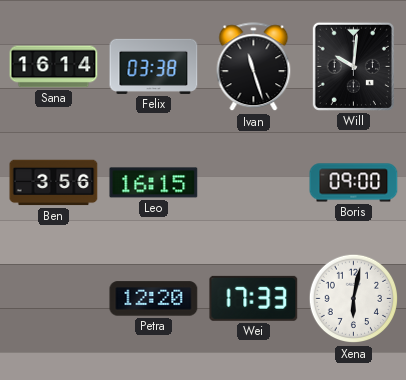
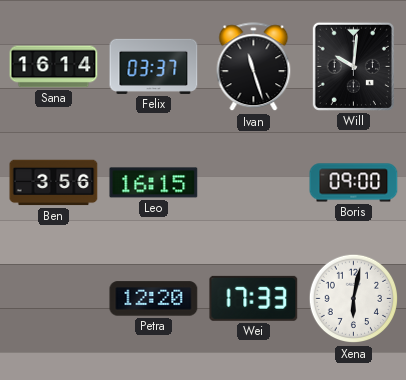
Felix: 03:38 -> 03:37
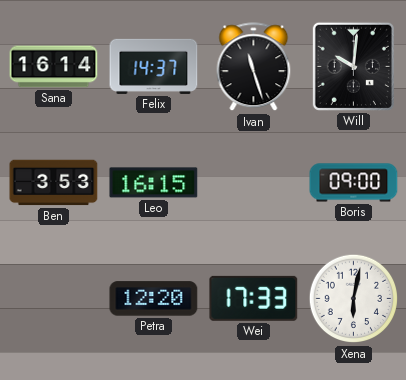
Felix: 03:37 -> 14:37
Ben: 3:56 -> 3:53
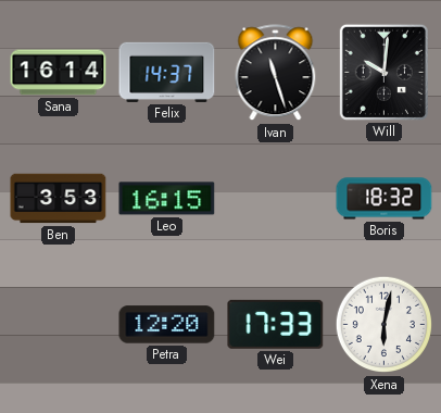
Boris: 09:00 -> 18:32
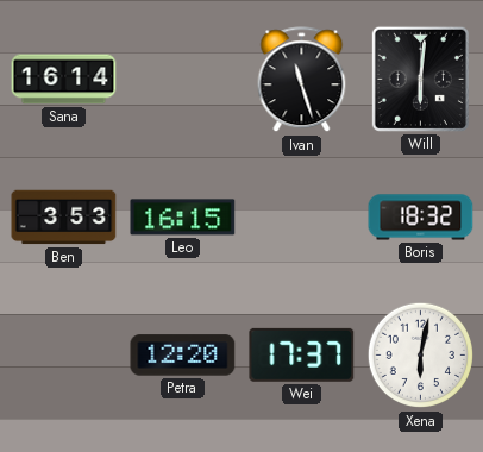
Felix: 14:37 -> none
Will: 10:01 -> 6:01
Wei: 17:33 -> 17:37
